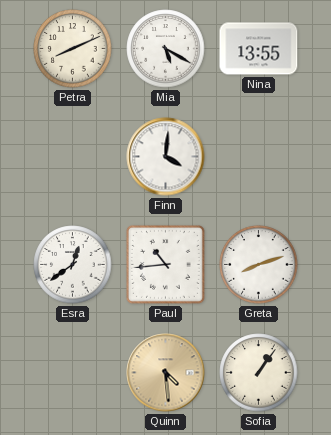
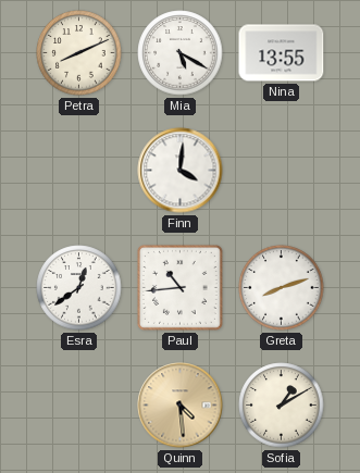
Sofia: 1:06 -> 1:10
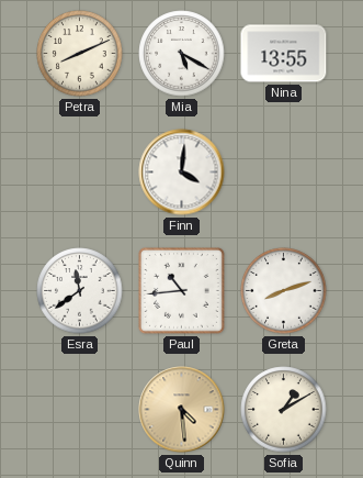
Esra: 12:39 -> 11:39
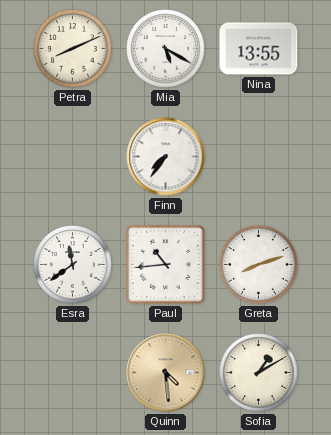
Finn: 4:01 -> 7:36
